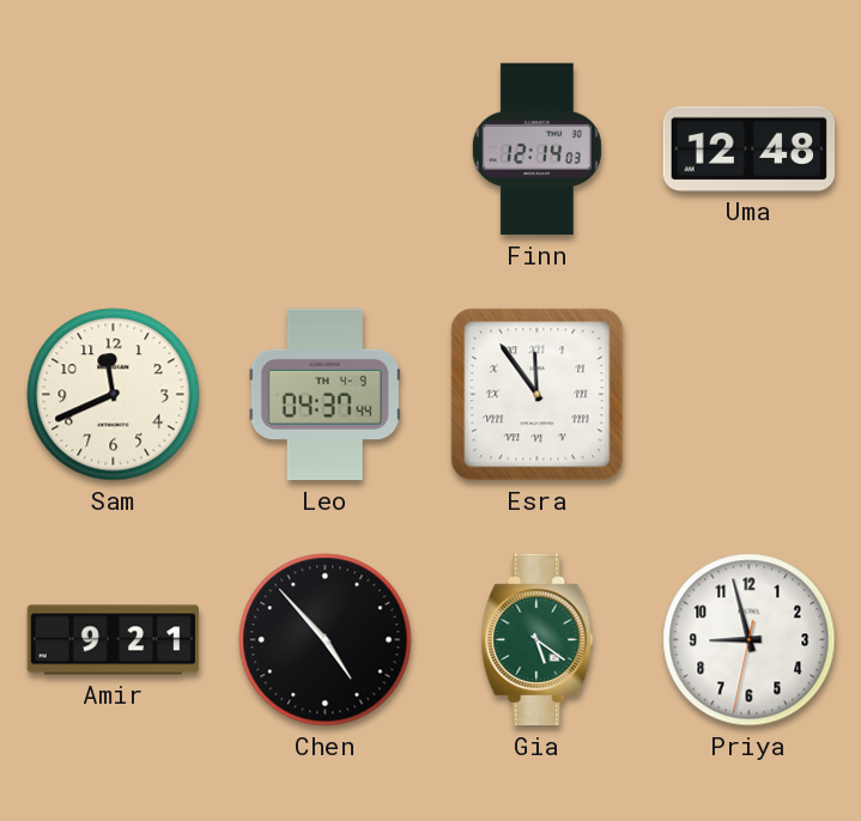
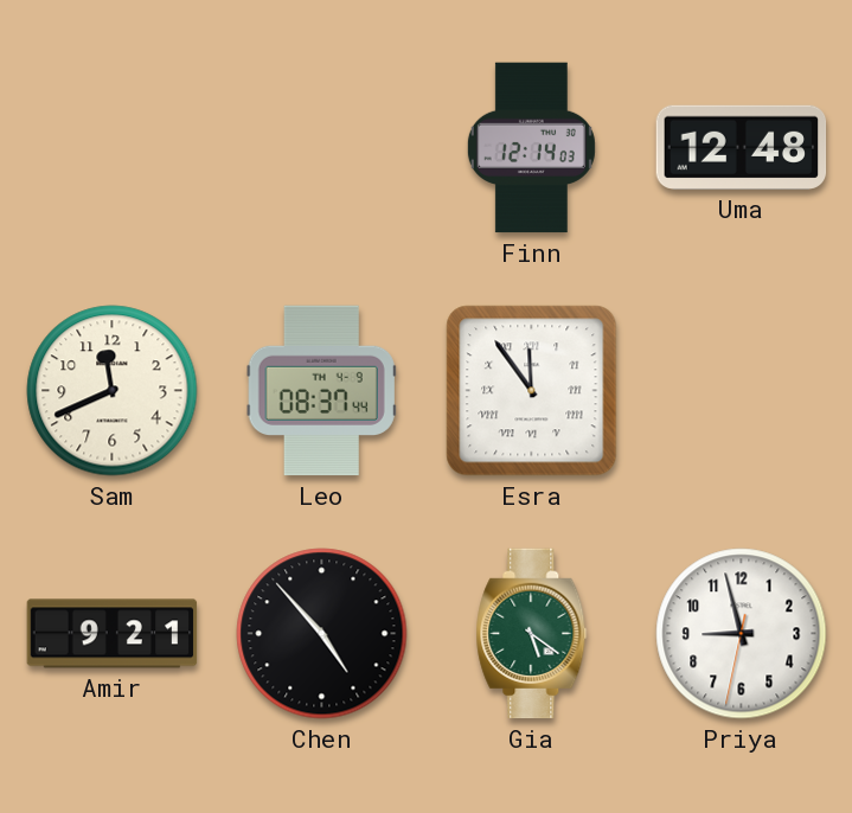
Leo: 04:37 -> 08:37
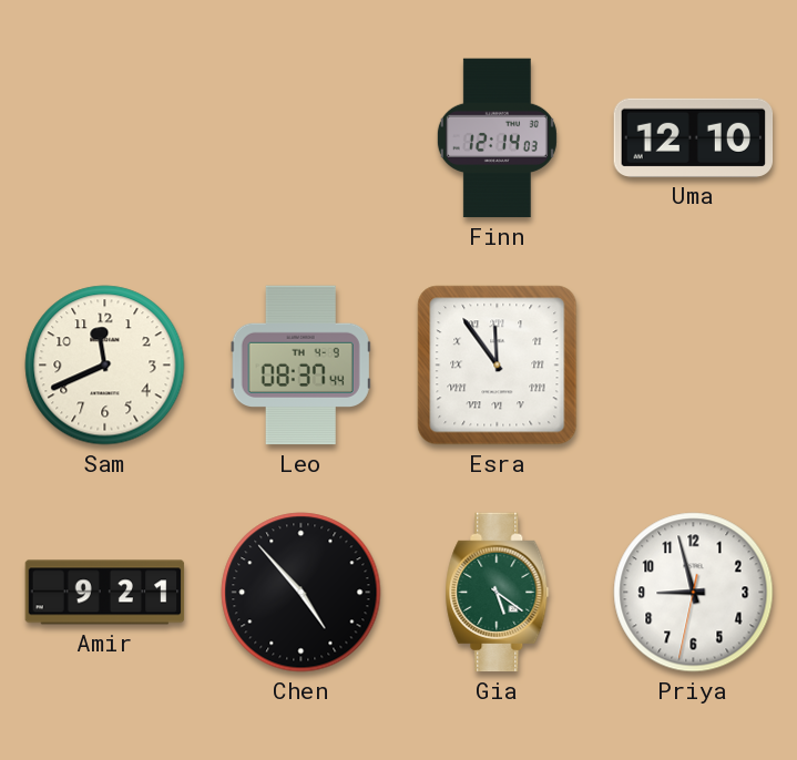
Uma: 12:48 -> 12:10
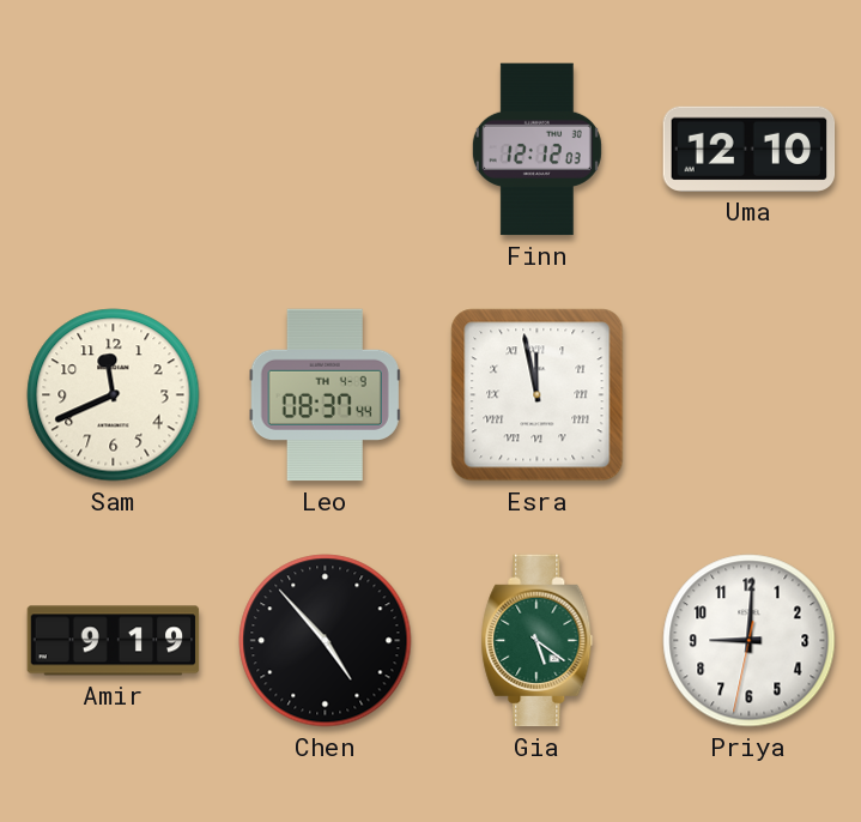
Finn: 12:14 -> 12:12
Esra: 11:54 -> 11:58
Amir: 9:21 -> 9:19
Priya: 8:57 -> 9:00
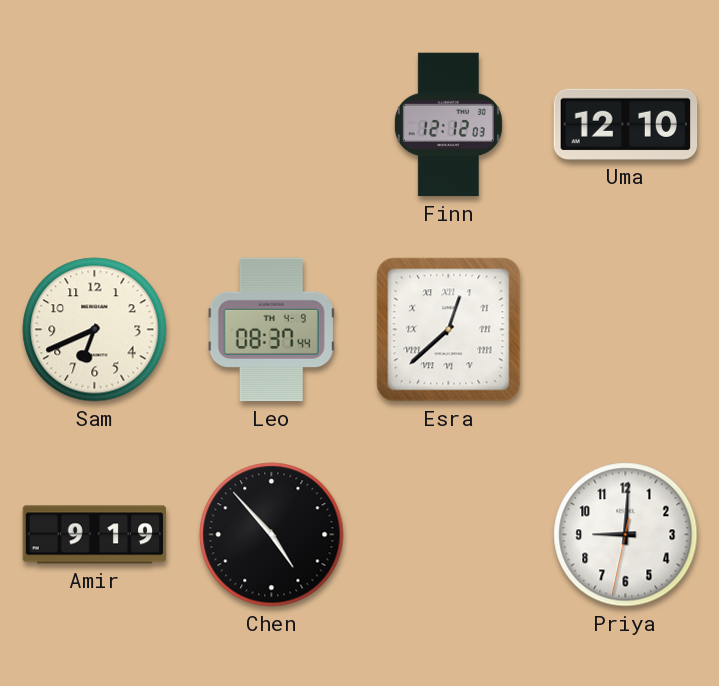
Sam: 11:41 -> 6:41
Esra: 11:58 -> 12:38
Gia: 5:21 -> none
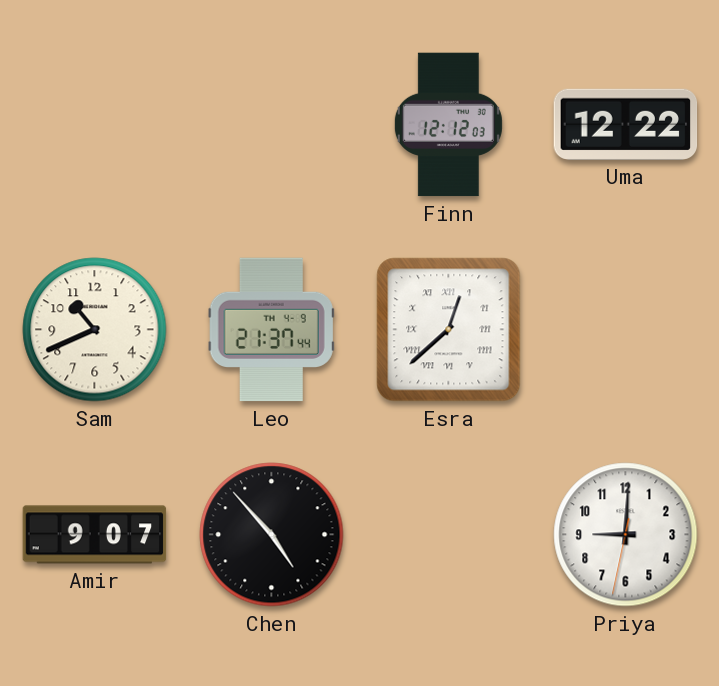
Uma: 12:10 -> 12:22
Sam: 6:41 -> 10:41
Leo: 08:37 -> 21:37
Amir: 9:19 -> 9:07
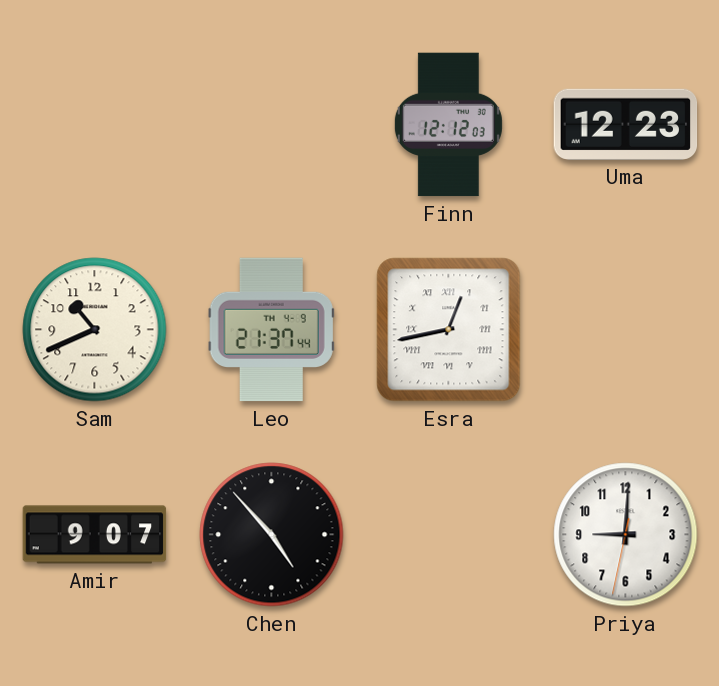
Uma: 12:22 -> 12:23
Esra: 12:38 -> 12:43
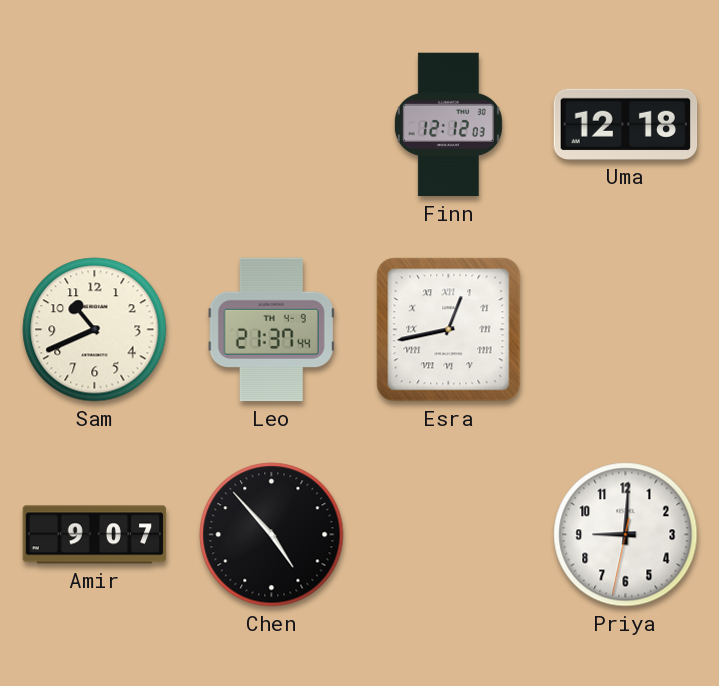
Uma: 12:23 -> 12:18
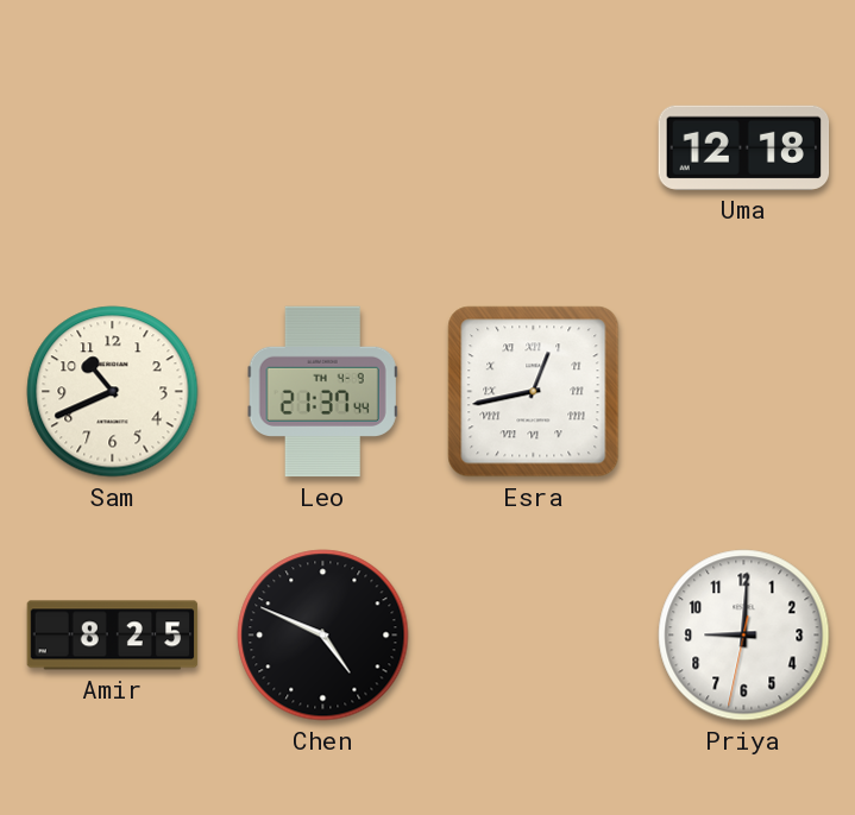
Finn: 12:12 -> none
Amir: 9:07 -> 8:25
Chen: 4:53 -> 4:49
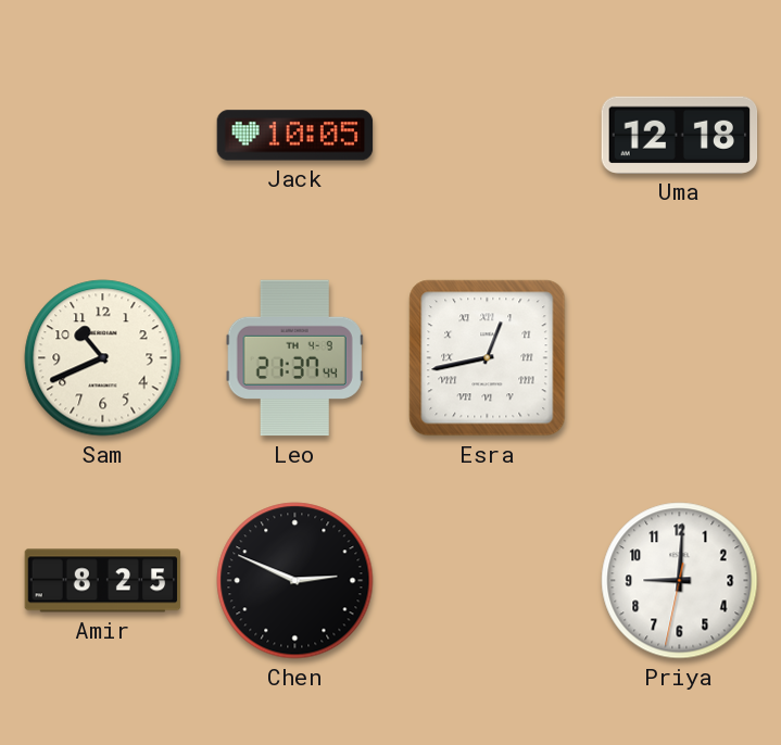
Jack: none -> 10:05
Chen: 4:49 -> 2:49
